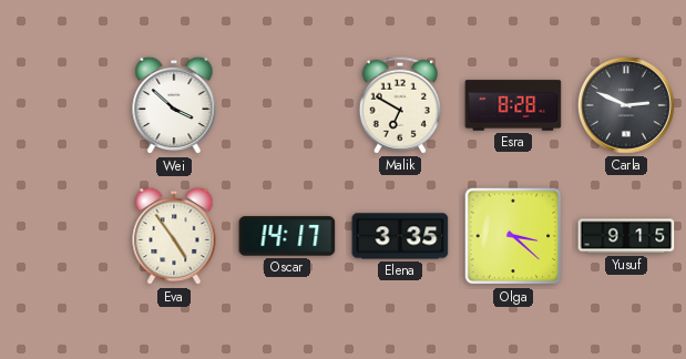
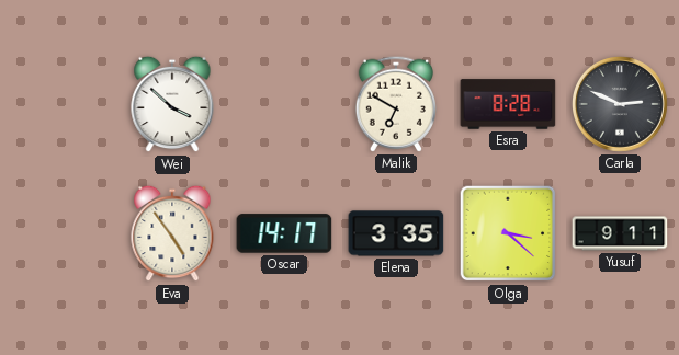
Yusuf: 9:15 -> 9:11
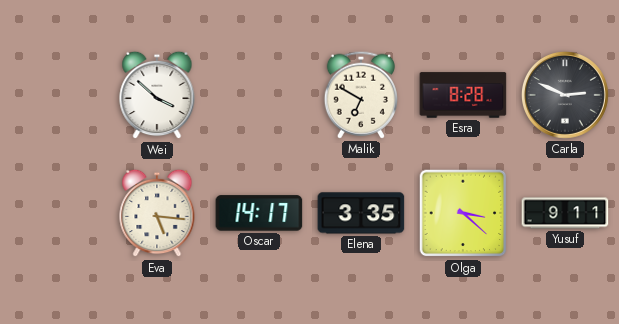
Eva: 4:54 -> 5:16
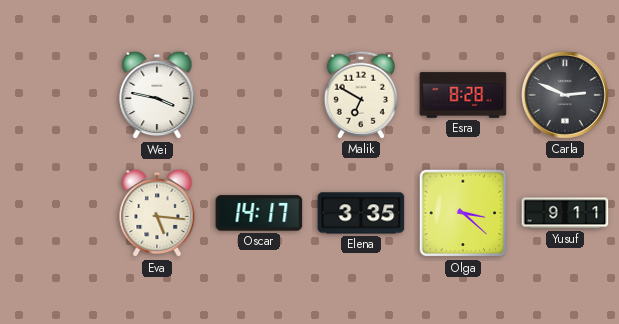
Wei: 3:52 -> 3:47
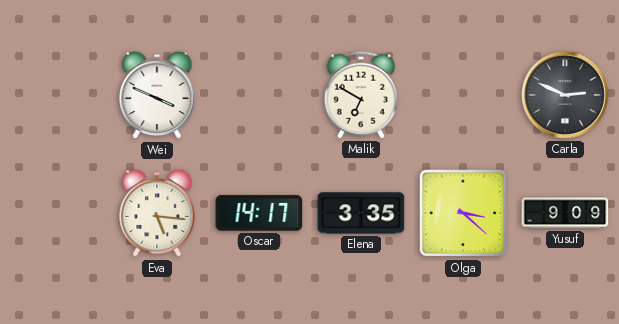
Wei: 3:47 -> 3:49
Esra: 8:28 -> none
Yusuf: 9:11 -> 9:09
